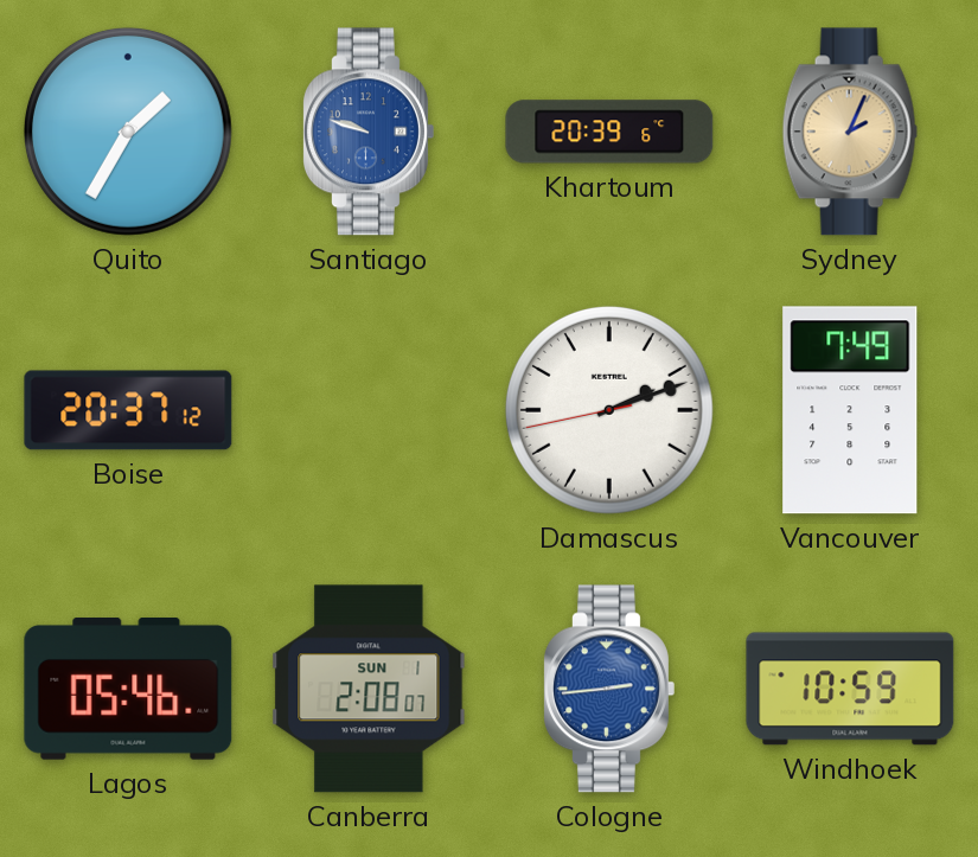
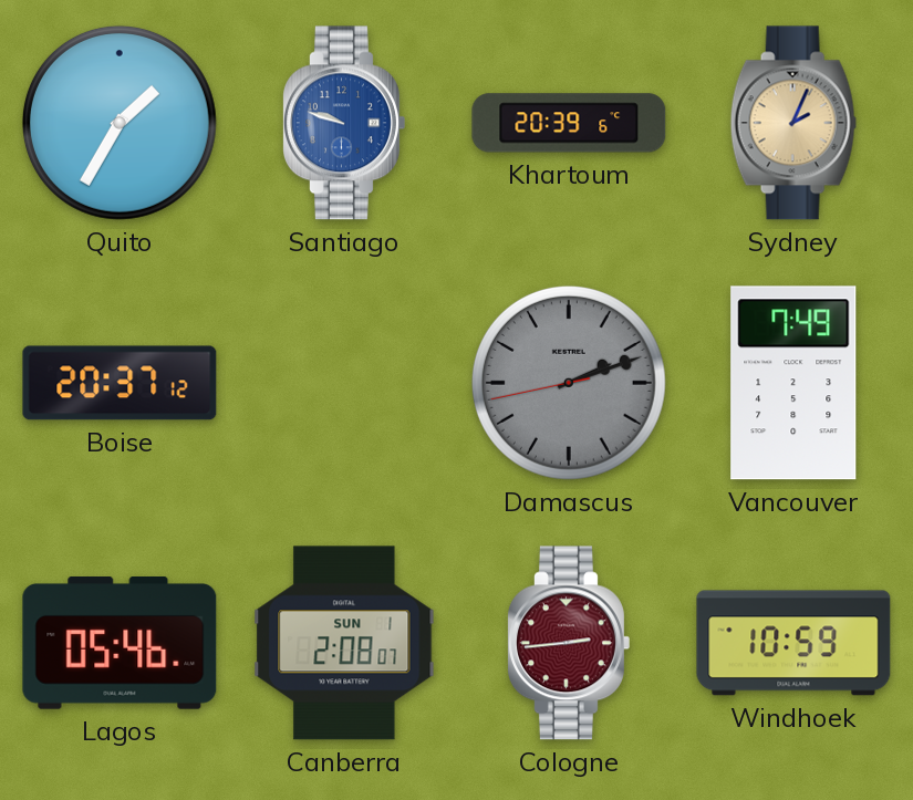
Damascus dial: white -> grey
Cologne dial: blue -> burgundy
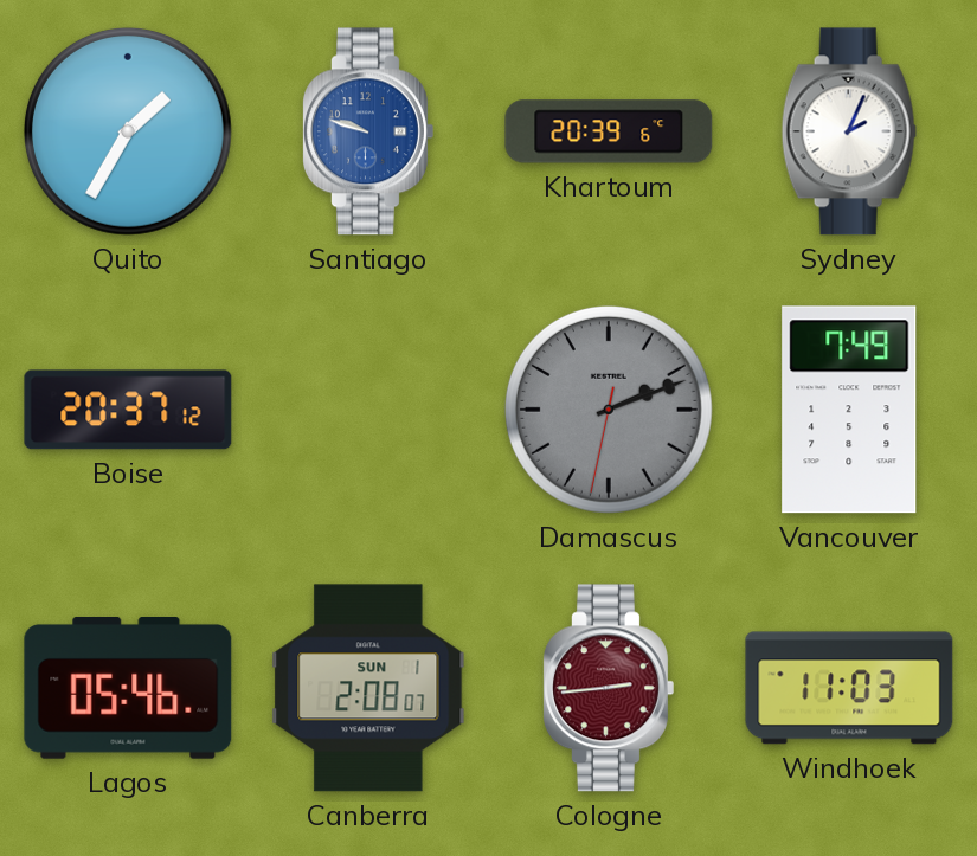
Sydney dial: champagne -> white
Damascus: 2:11:43 -> 2:11:32
Windhoek: 10:59 -> 11:03
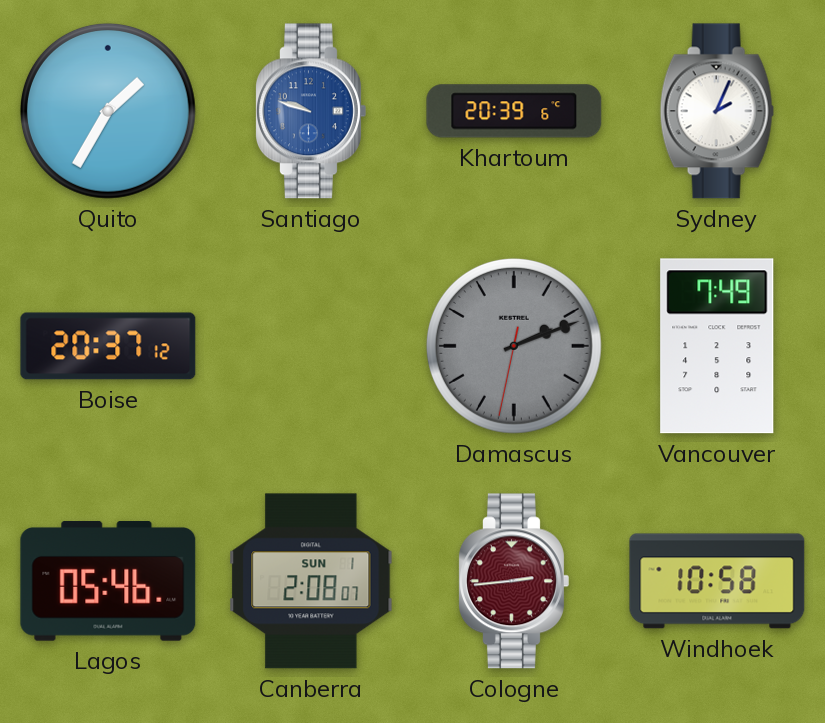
Windhoek: 11:03 -> 10:58
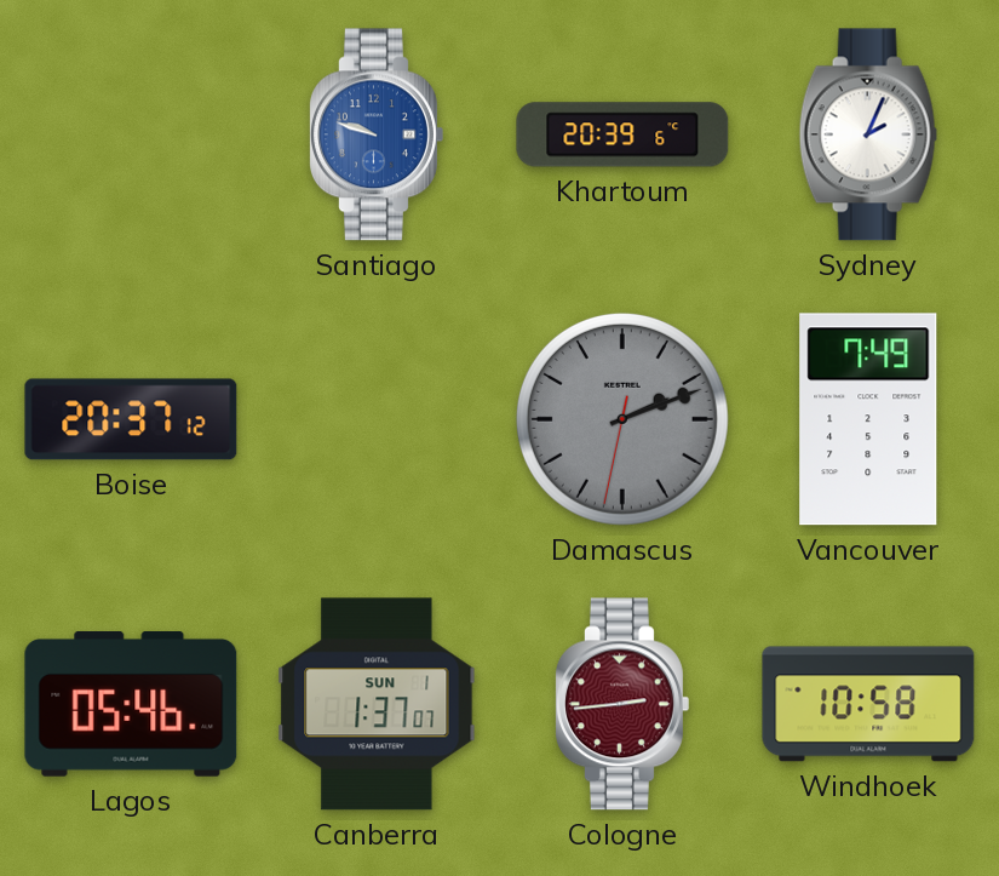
Quito: 1:35 -> none
Canberra: 2:08 -> 1:37
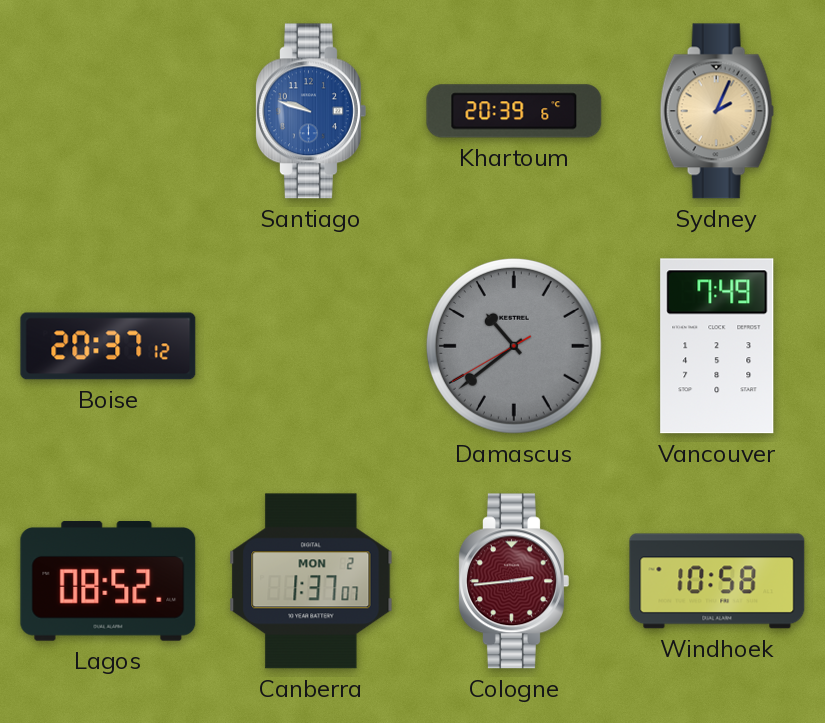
Sydney dial: white -> champagne
Damascus: 2:11 -> 10:38
Lagos: 05:46 -> 08:52
Canberra date: SUN 1 -> MON 2
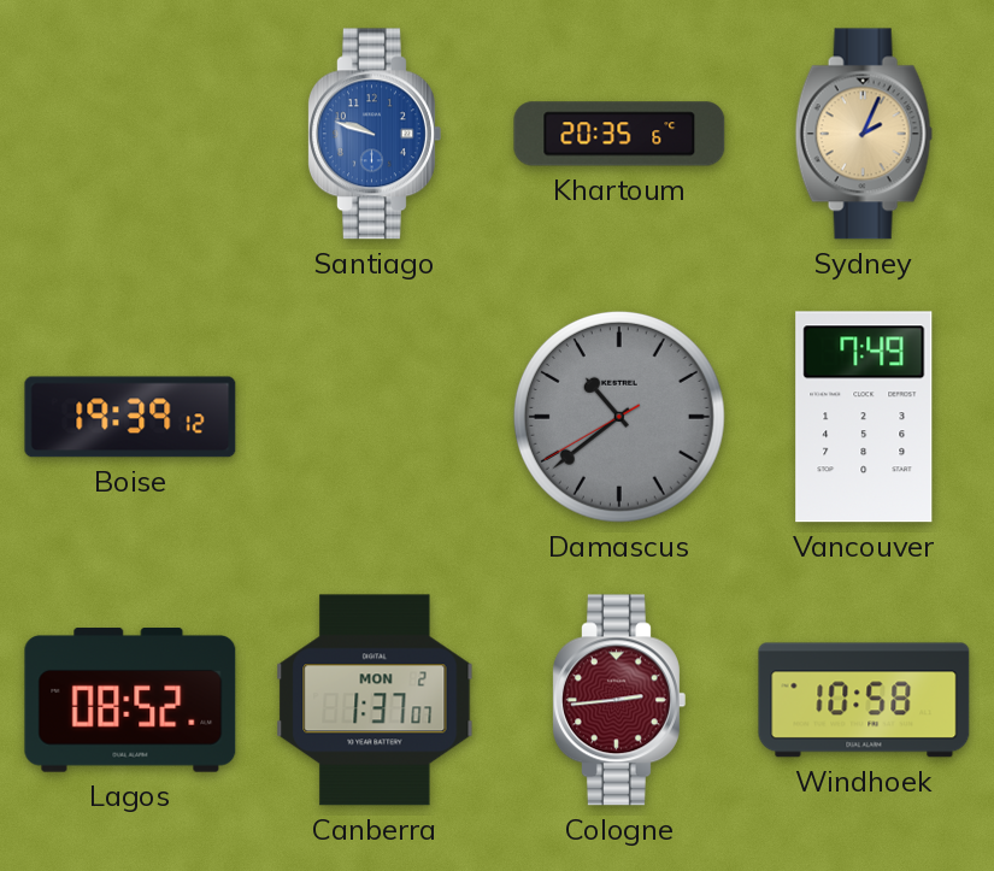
Khartoum: 20:39 -> 20:35
Boise: 20:37 -> 19:39
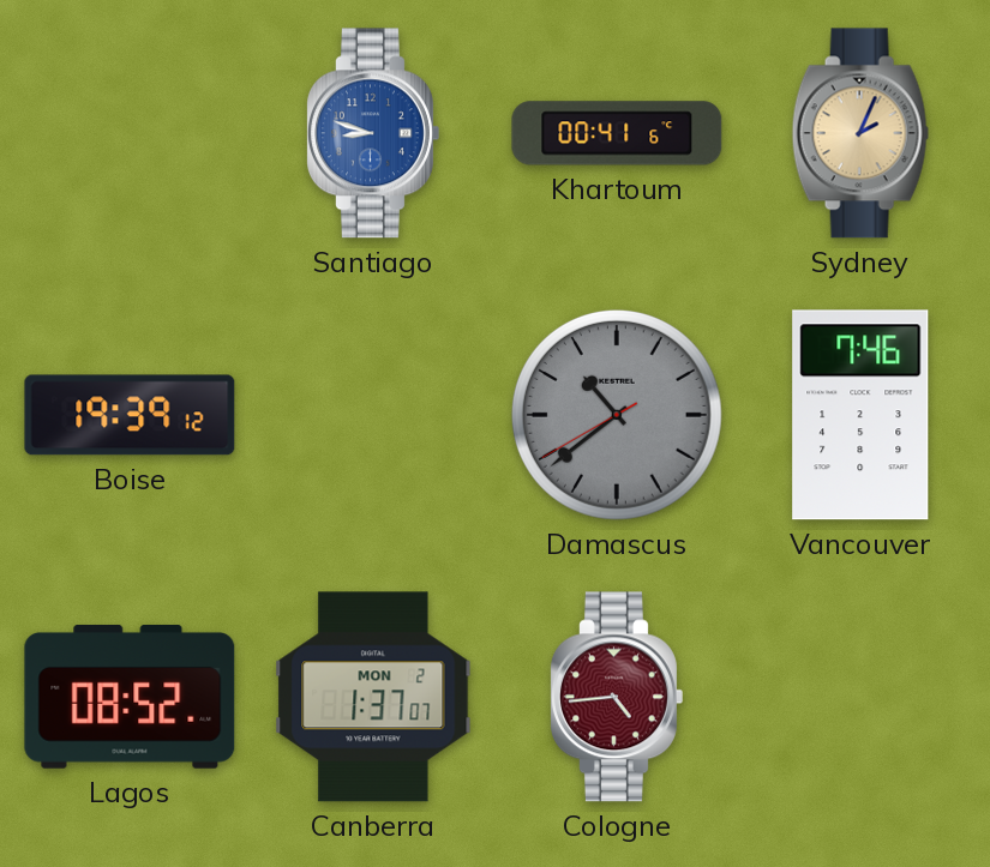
Santiago: 9:48 -> 8:48
Khartoum: 20:35 -> 00:41
Vancouver: 7:49 -> 7:46
Cologne: 2:44 -> 4:44
Windhoek: 10:58 -> none
